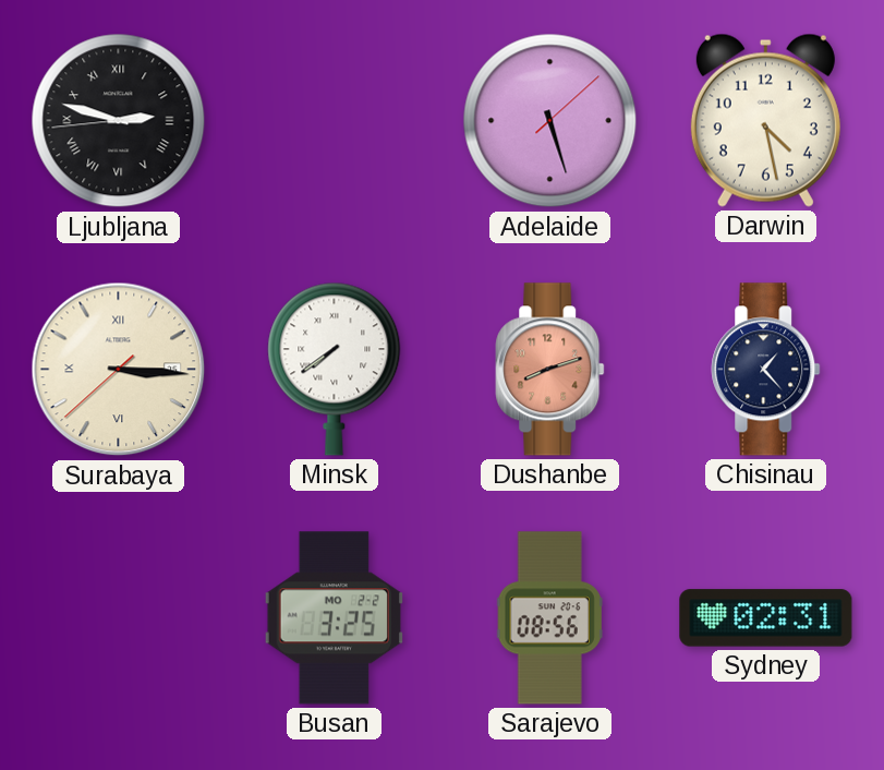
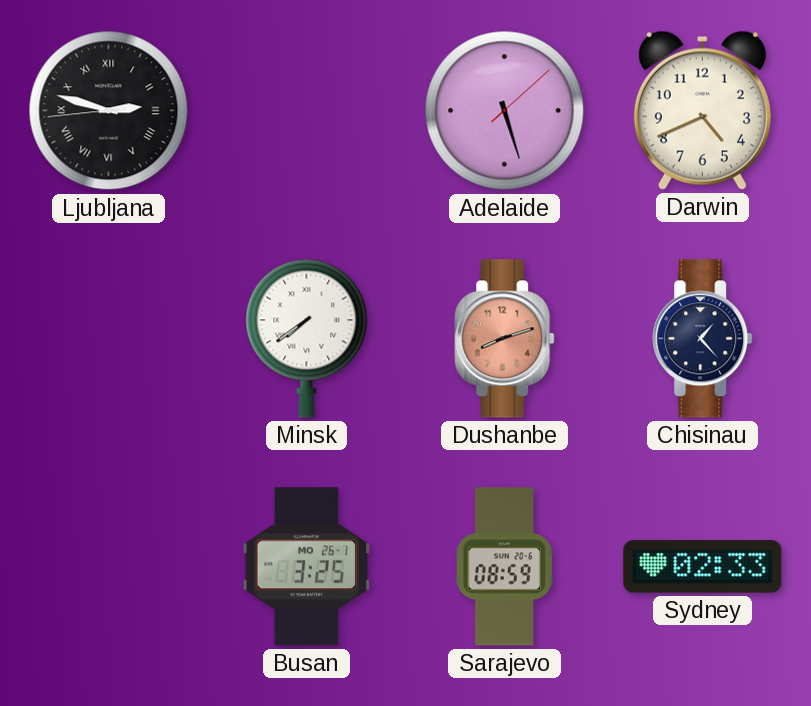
Darwin: 4:28 -> 4:41
Surabaya: 3:15 -> none
Busan date: MO 2-2 -> MO 26-1
Sarajevo: 08:56 -> 08:59
Sydney: 02:31 -> 02:33
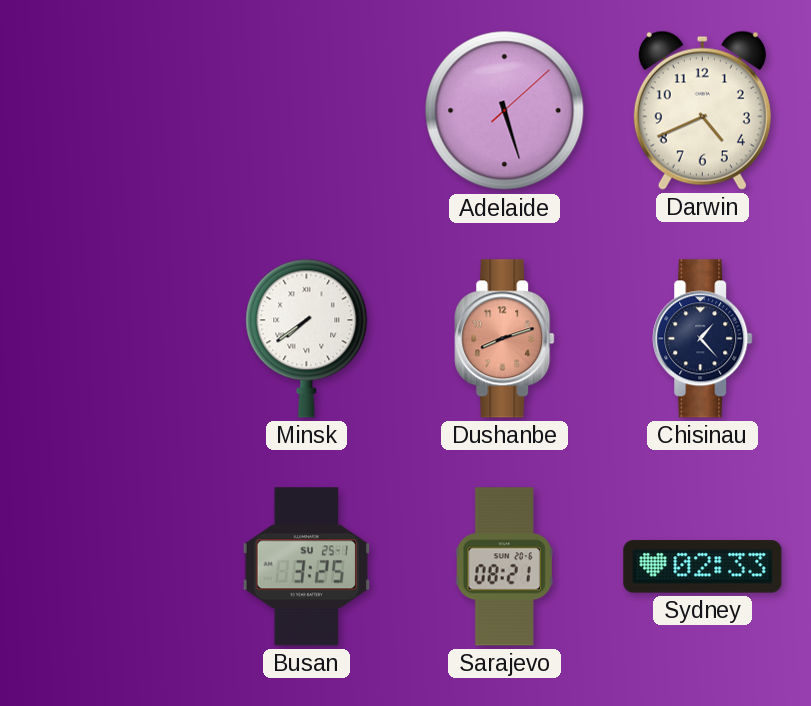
Ljubljana: 2:47 -> none
Busan date: MO 26-1 -> SU 25-1
Sarajevo: 08:59 -> 08:21
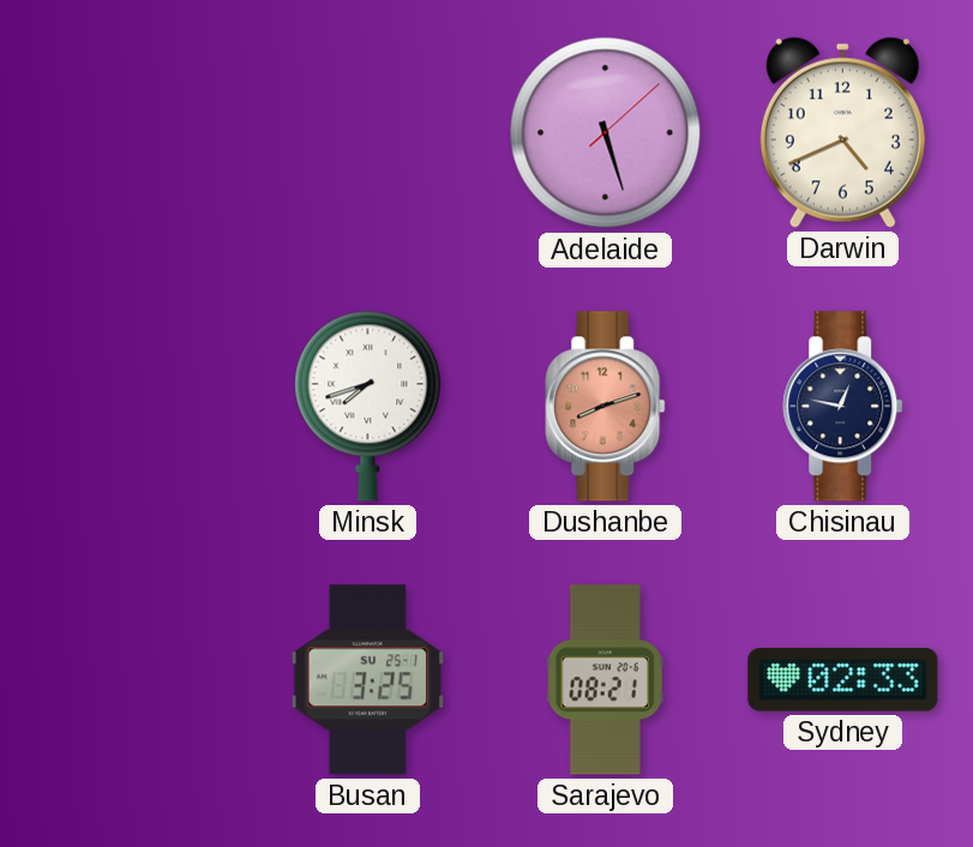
Minsk: 7:39 -> 7:42
Chisinau: 1:23 -> 12:47
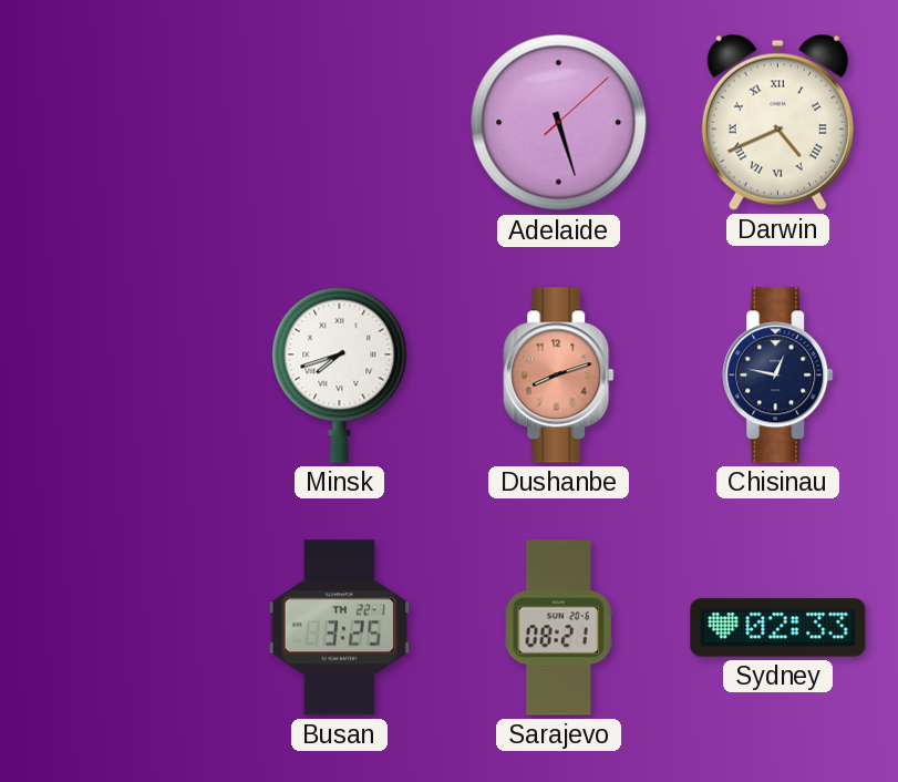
Darwin numerals: Arabic -> Roman
Busan date: SU 25-1 -> TH 22-1
